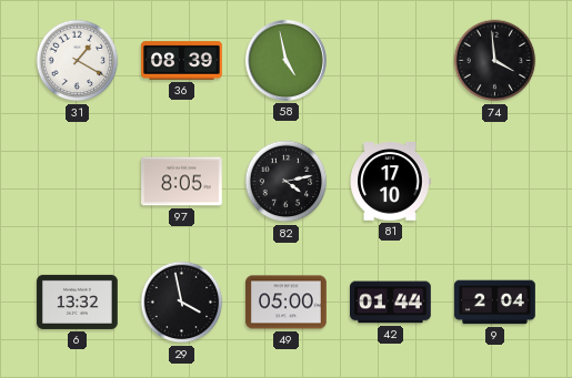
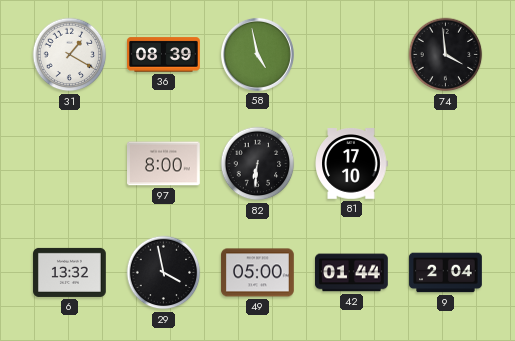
97: 8:05 -> 8:00
82: 4:13 -> 6:31
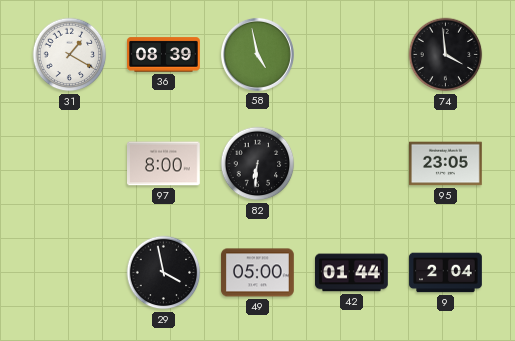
81: 17:10 -> none
95: none -> 23:05
6: 13:32 -> none
